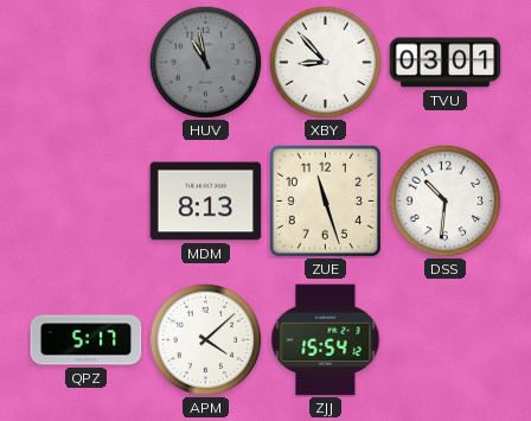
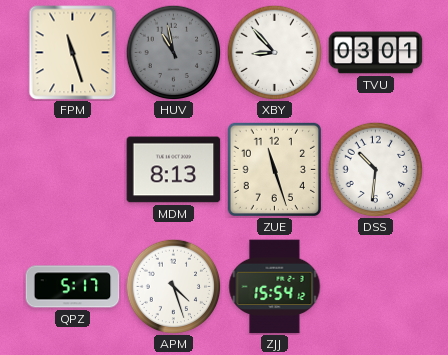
FPM: none -> 11:27
APM: 4:08 -> 4:27
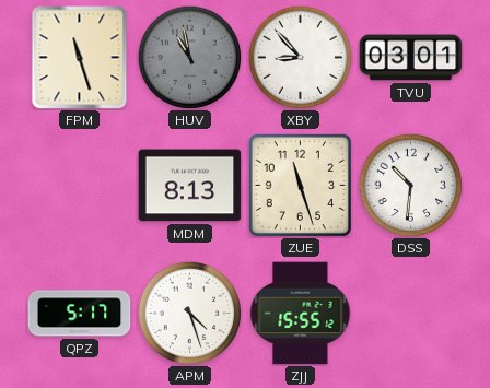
ZJJ: 15:54 -> 15:55
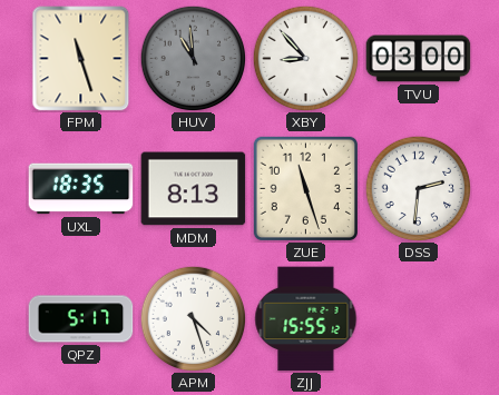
HUV: 10:58 -> 10:59
TVU: 03:01 -> 03:00
UXL: none -> 18:35
DSS: 10:31 -> 2:31
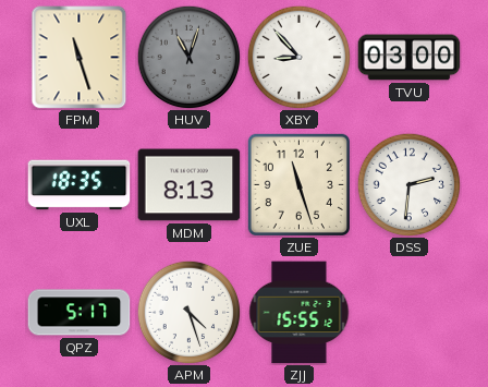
HUV: 10:59 -> 11:03
